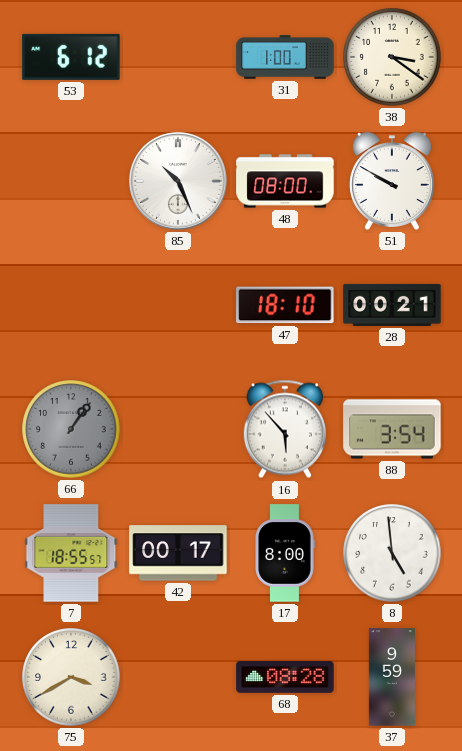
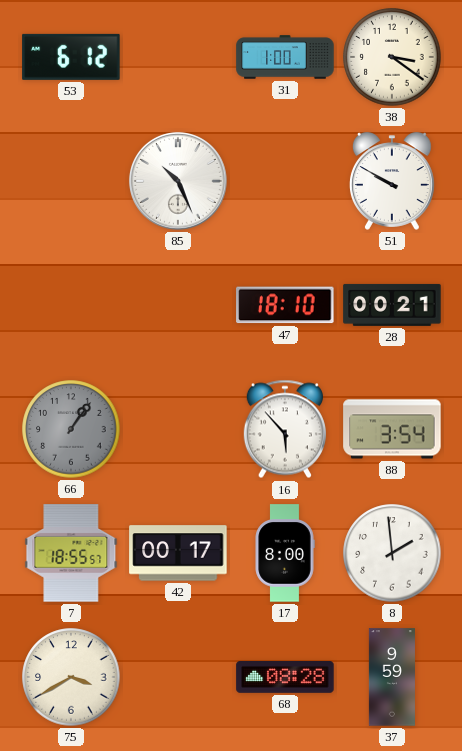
48: 08:00 -> none
8: 4:59 -> 1:59
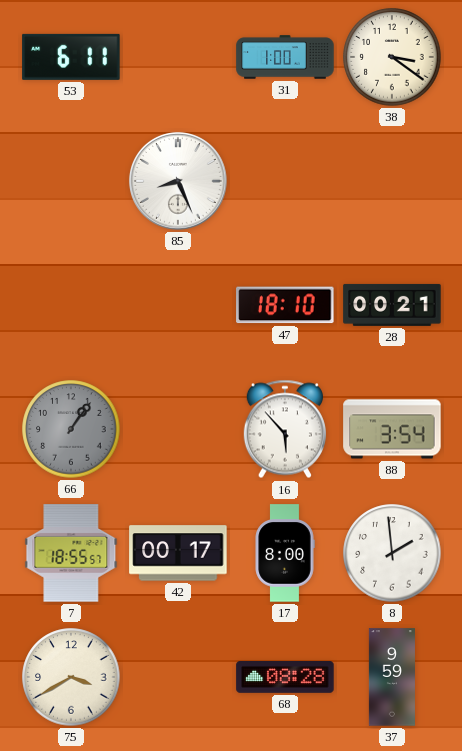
53: 6:12 -> 6:11
85: 10:26 -> 8:26
51: 9:50 -> none
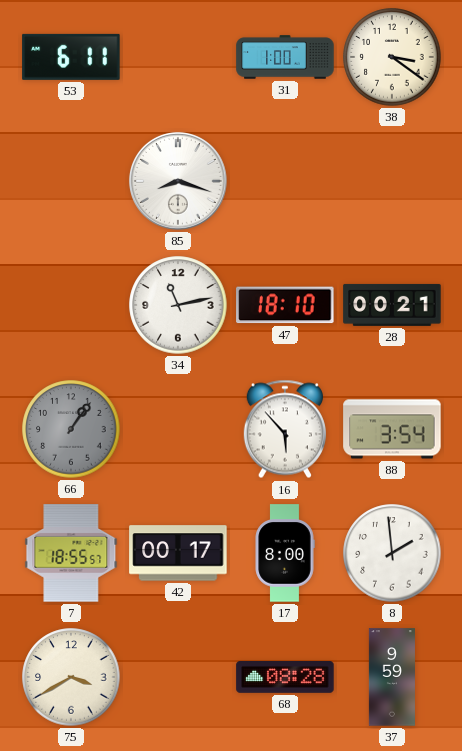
85: 8:26 -> 8:18
34: none -> 11:13
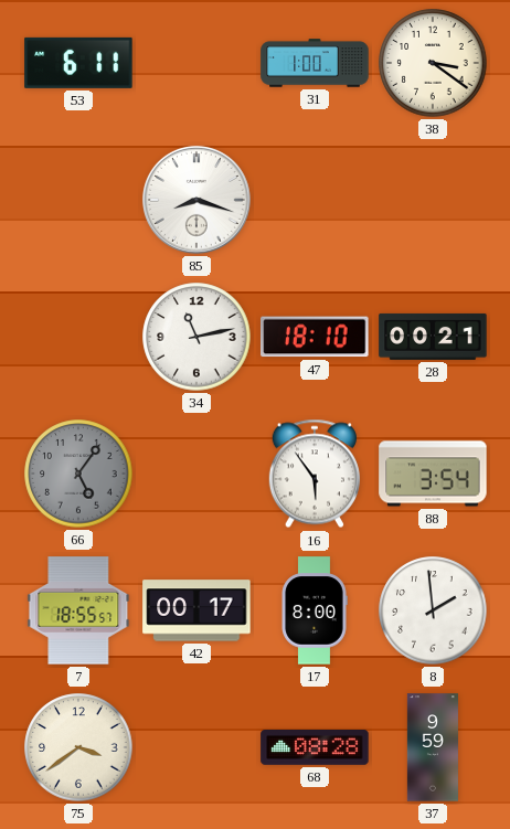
66: 1:06 -> 5:06
16: 5:53 -> 5:54
75: 3:40 -> 3:39
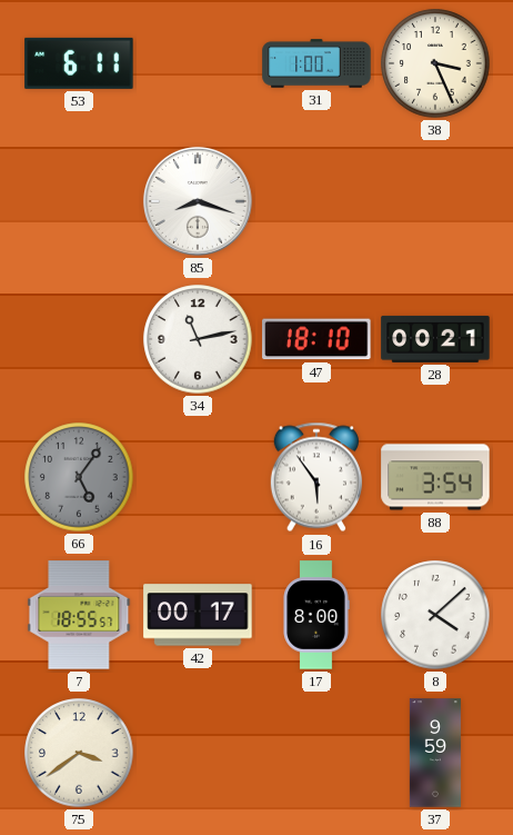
38: 3:21 -> 3:26
8: 1:59 -> 4:08
68: 08:28 -> none
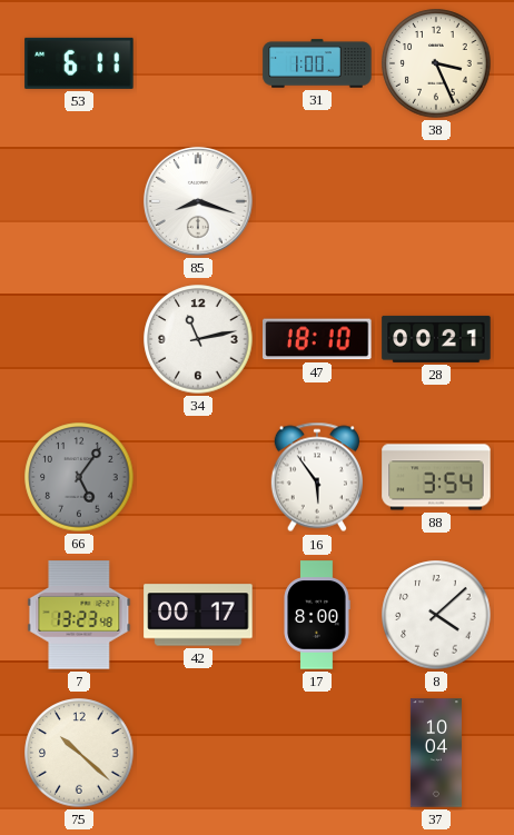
7: 18:55 -> 13:23
75: 3:39 -> 10:22
37: 9:59 -> 10:04
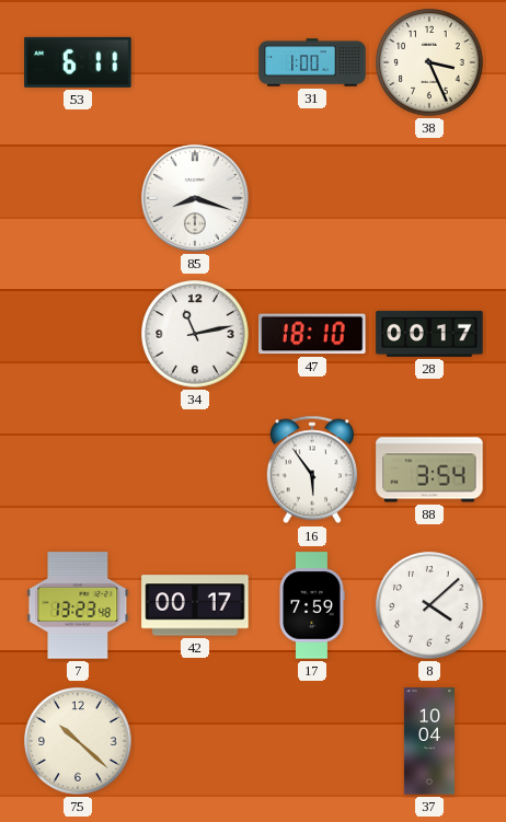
28: 00:21 -> 00:17
66: 5:06 -> none
17: 8:00 -> 7:59
